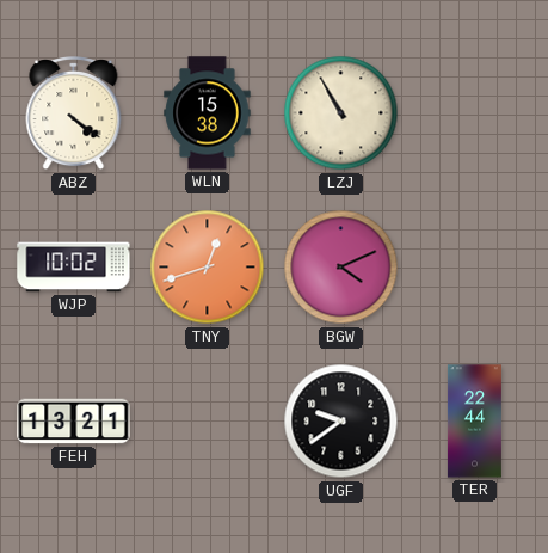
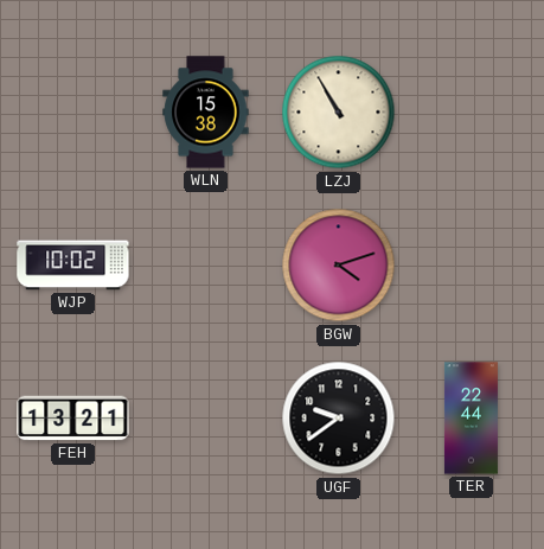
ABZ: 4:21 -> none
TNY: 12:42 -> none
BGW: 4:11 -> 4:12
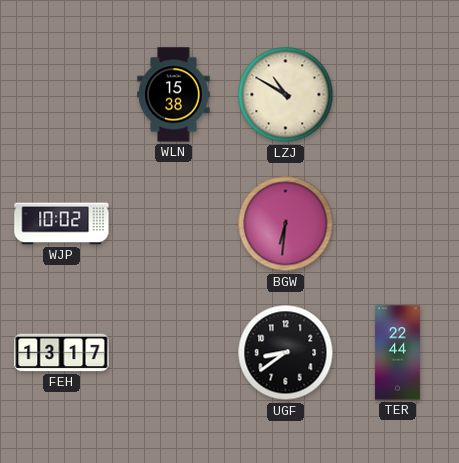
LZJ: 10:55 -> 10:50
BGW: 4:12 -> 6:31
FEH: 13:21 -> 13:17
UGF: 9:39 -> 8:39
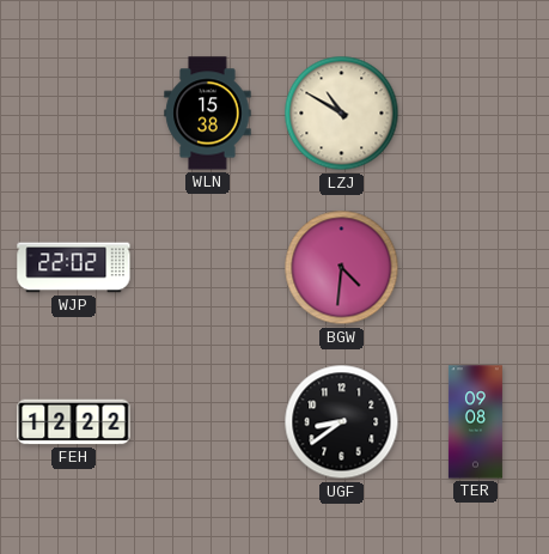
WJP: 10:02 -> 22:02
BGW: 6:31 -> 4:31
FEH: 13:17 -> 12:22
TER: 22:44 -> 09:08
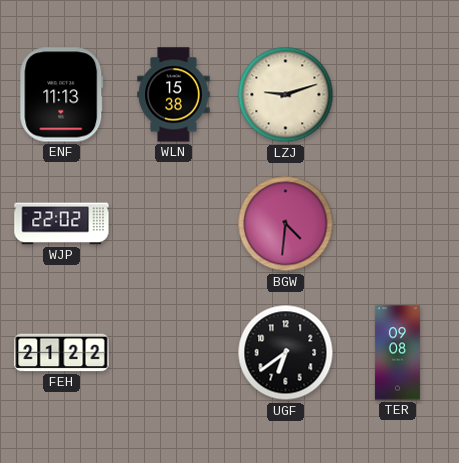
ENF: none -> 11:13
LZJ: 10:50 -> 9:12
FEH: 12:22 -> 21:22
UGF: 8:39 -> 6:39
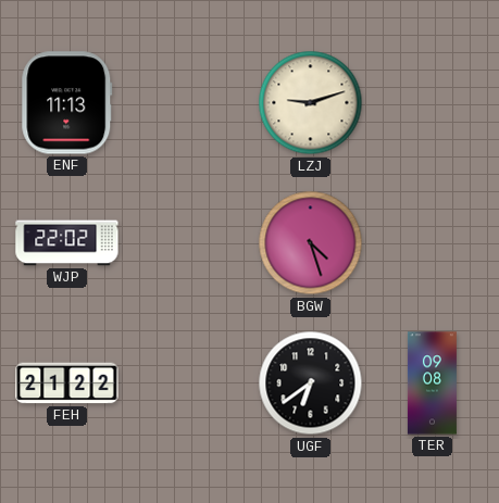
WLN: 15:38 -> none
BGW: 4:31 -> 4:27
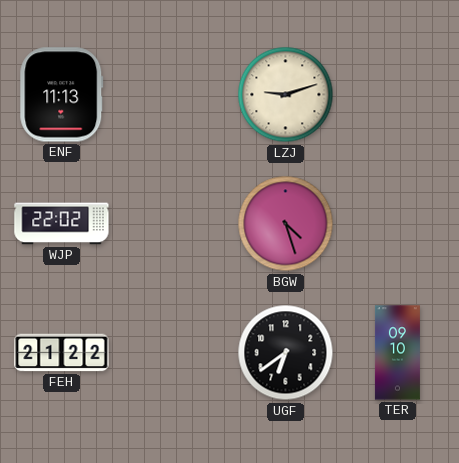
TER: 09:08 -> 09:10
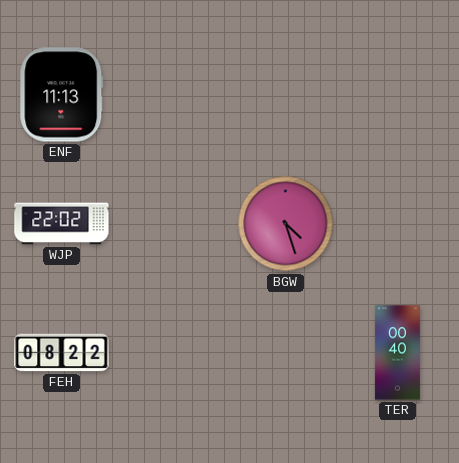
LZJ: 9:12 -> none
FEH: 21:22 -> 08:22
UGF: 6:39 -> none
TER: 09:10 -> 00:40
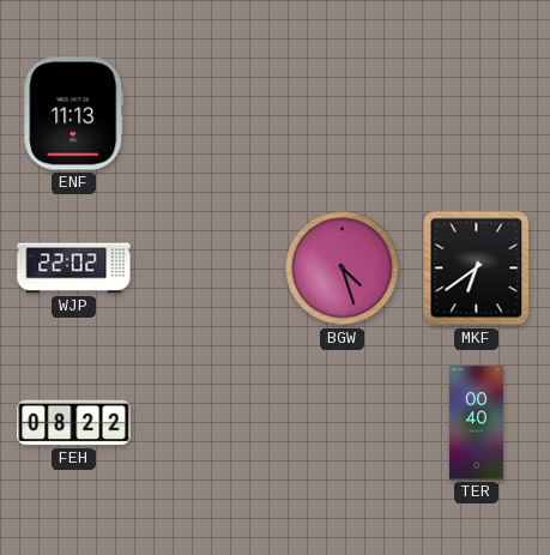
MKF: none -> 6:39
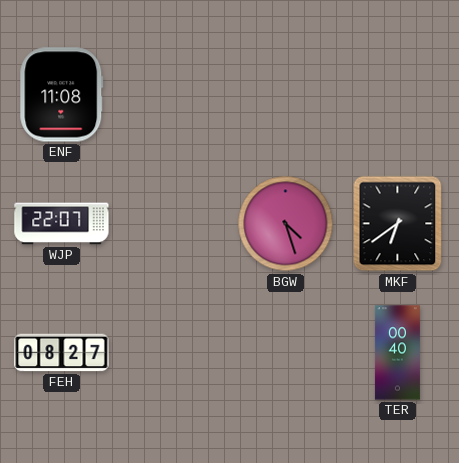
ENF: 11:13 -> 11:08
WJP: 22:02 -> 22:07
FEH: 08:22 -> 08:27
